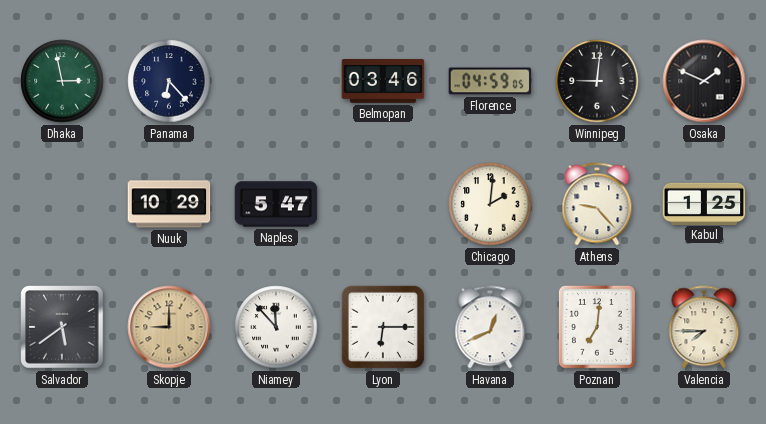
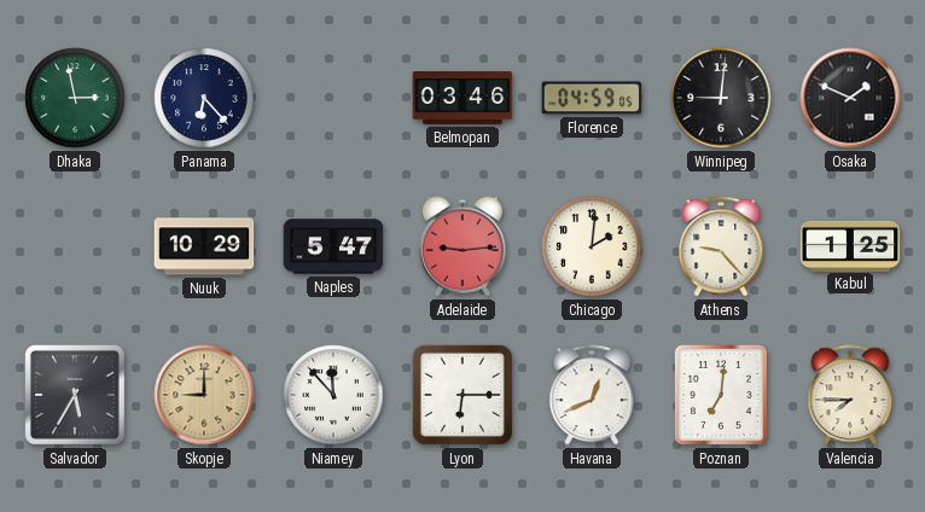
Adelaide: none -> 9:14
Salvador: 5:39 -> 5:35
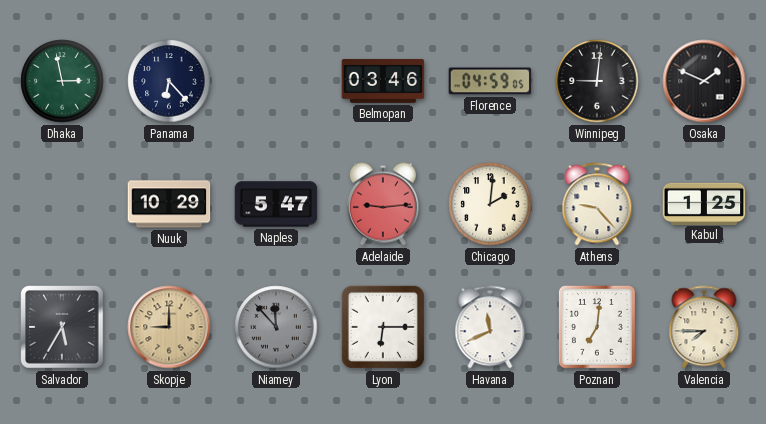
Niamey dial: white -> grey
Havana: 12:41 -> 11:41
